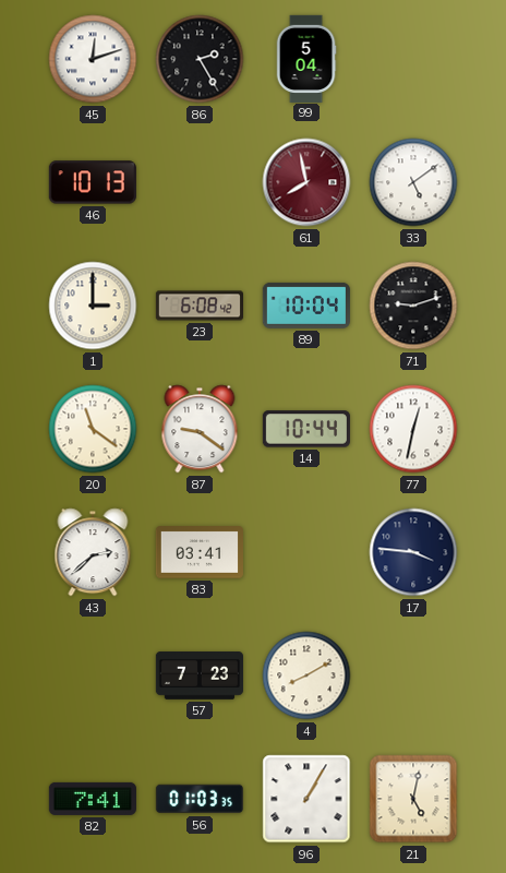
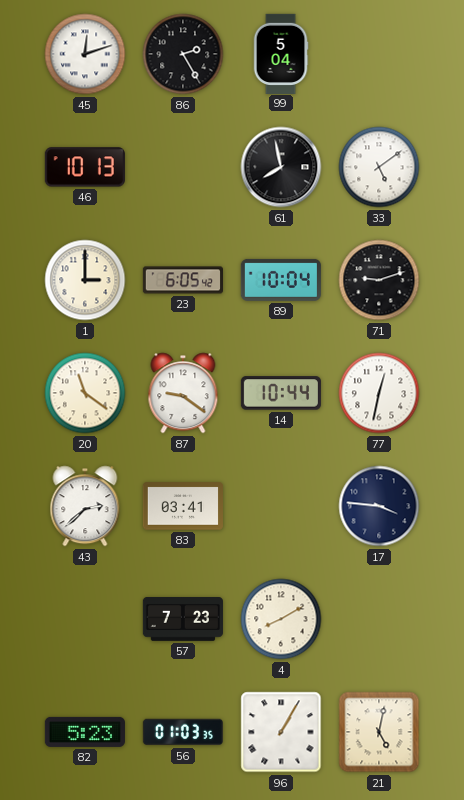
61 dial: burgundy -> black
23: 6:08 -> 6:05
82: 7:41 -> 5:23
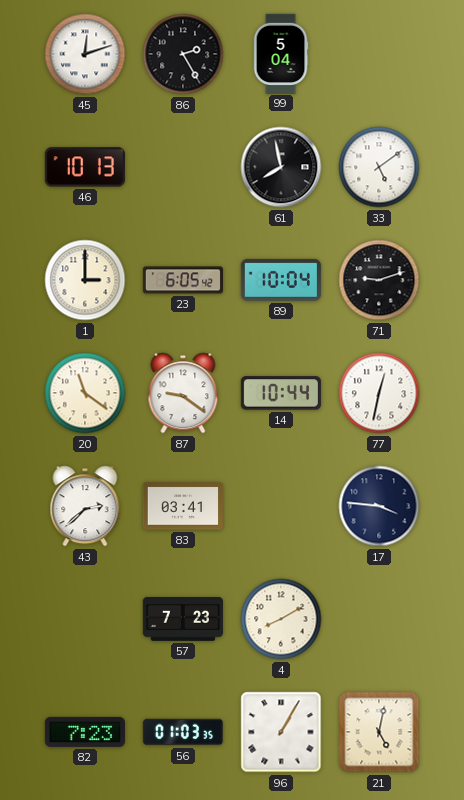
82: 5:23 -> 7:23
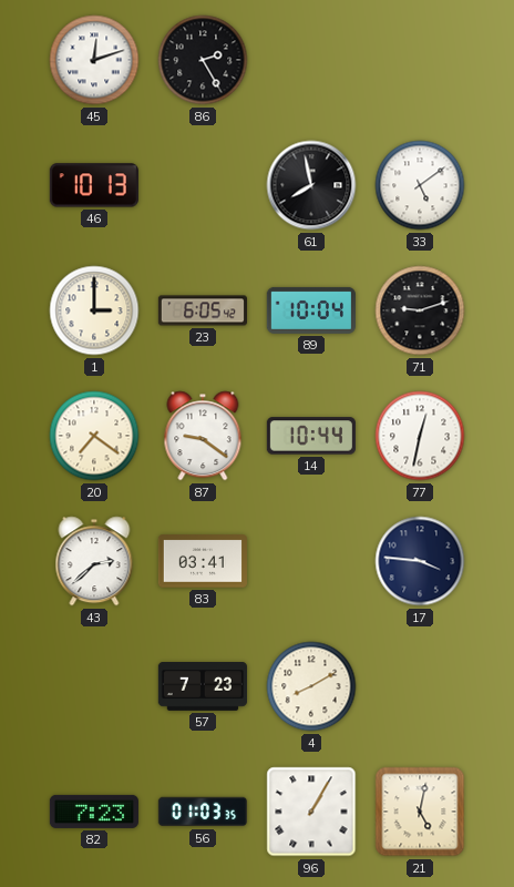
99: 5:04 -> none
20: 11:21 -> 7:21
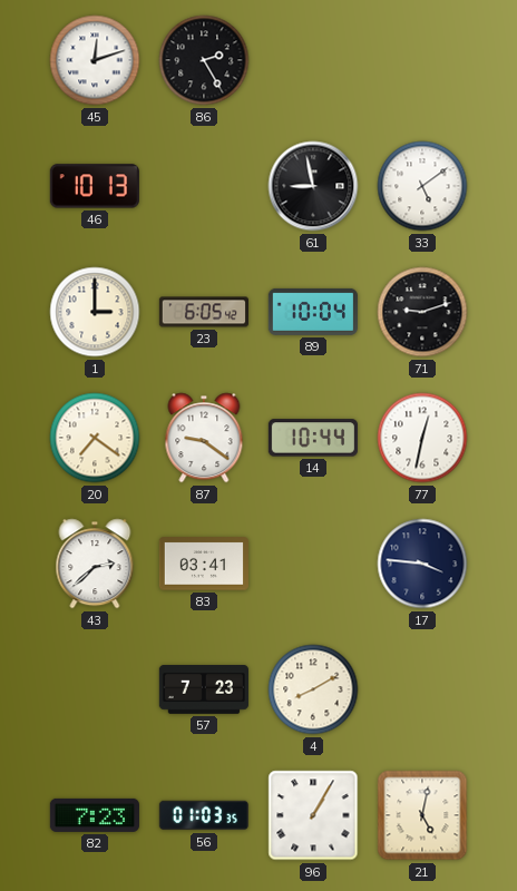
61: 7:58 -> 8:58
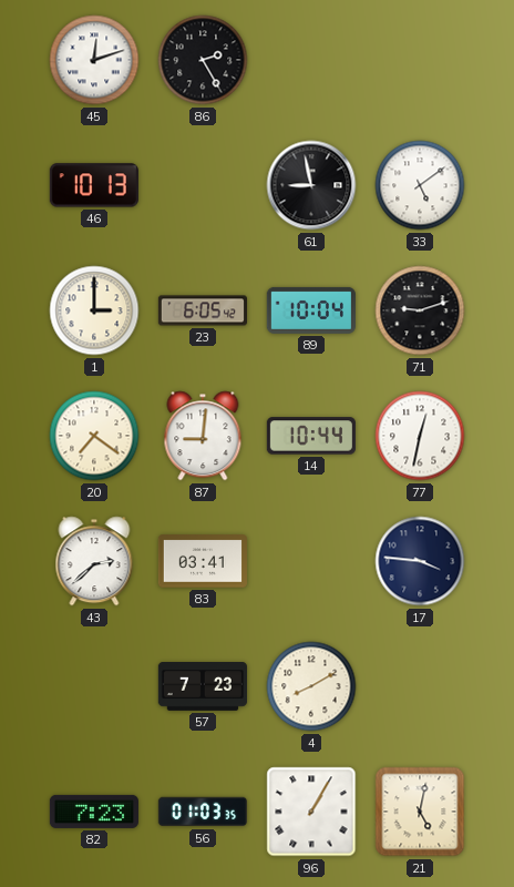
87: 9:21 -> 9:01
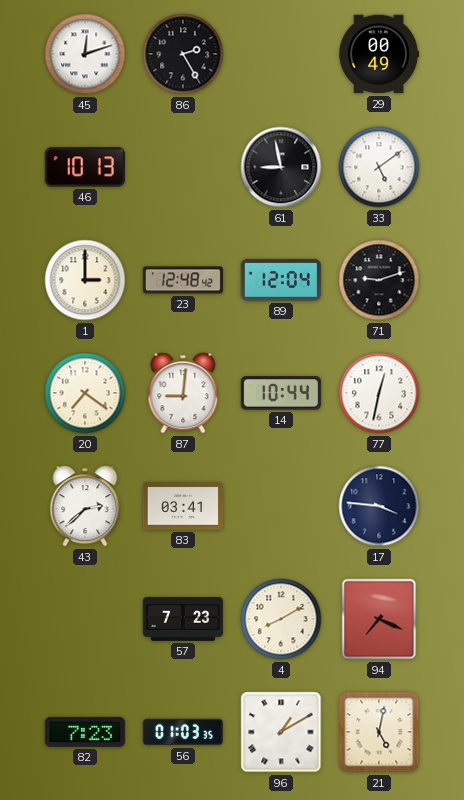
29: none -> 00:49
23: 6:05 -> 12:48
89: 10:04 -> 12:04
94: none -> 7:19
96: 1:05 -> 1:10
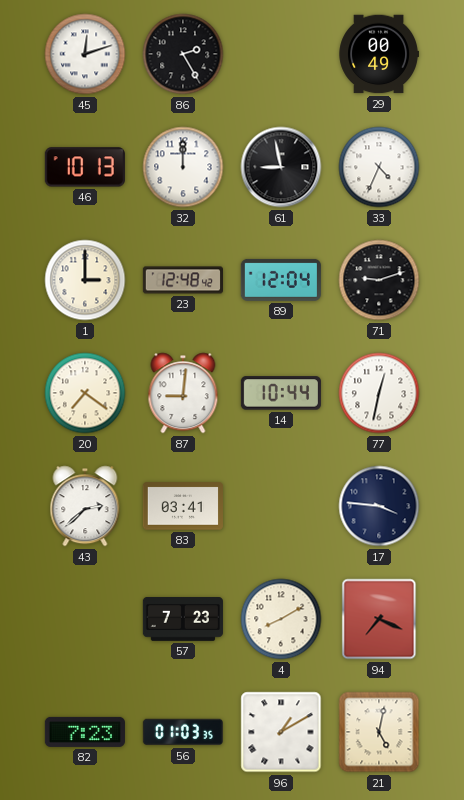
32: none -> 12:00
33: 5:09 -> 4:34
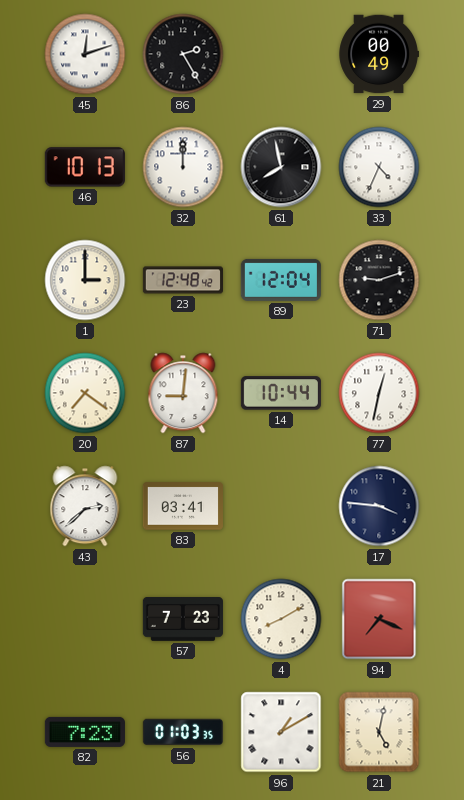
61: 8:58 -> 7:58
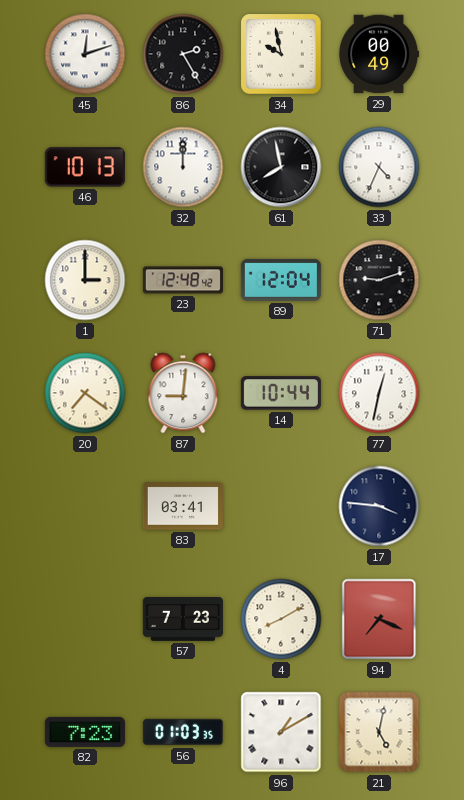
34: none -> 9:58
43: 2:38 -> none
